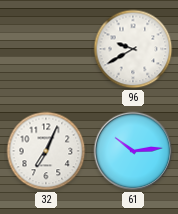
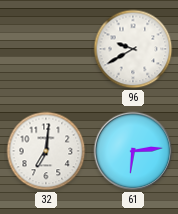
32: 7:04 -> 7:01
61: 10:14 -> 6:14
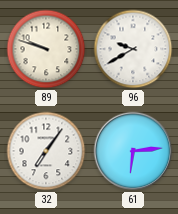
89: none -> 9:48
32: 7:01 -> 7:06
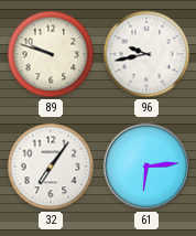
96: 9:40 -> 9:43
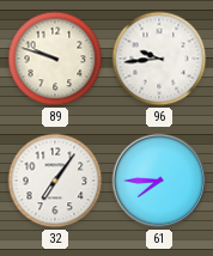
96: 9:43 -> 9:44
61: 6:14 -> 7:45
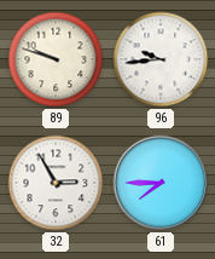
32: 7:06 -> 2:55
